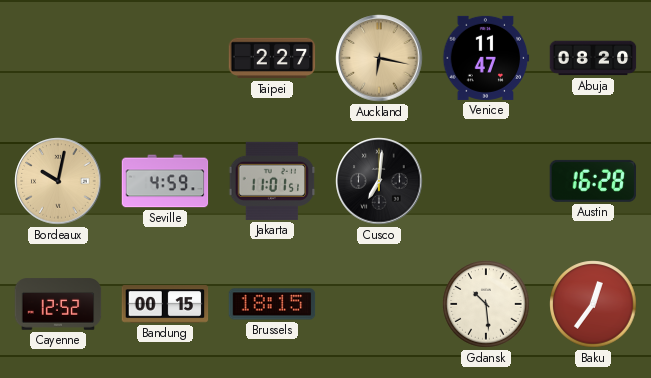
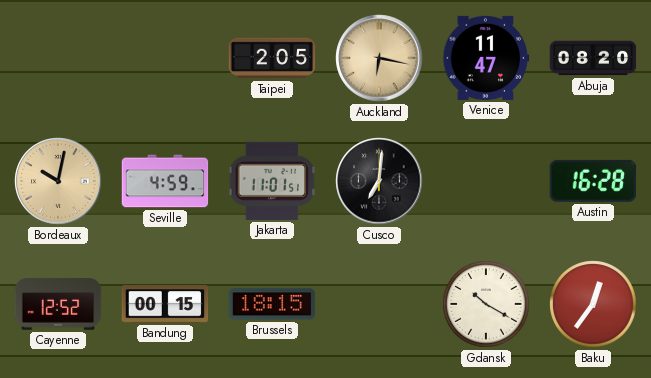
Taipei: 2:27 -> 2:05
Gdansk: 10:29 -> 10:20
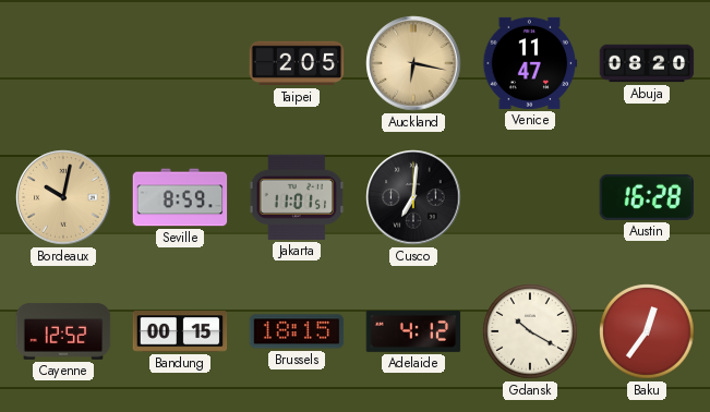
Seville: 4:59 -> 8:59
Adelaide: none -> 4:12
